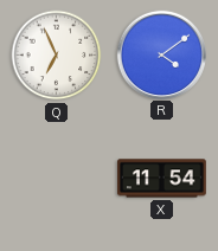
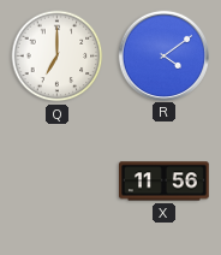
Q: 6:56 -> 7:00
X: 11:54 -> 11:56
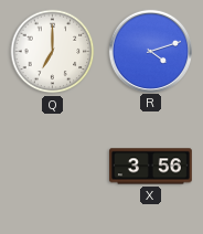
R: 4:09 -> 4:12
X: 11:56 -> 3:56
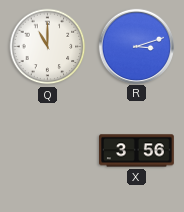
Q: 7:00 -> 11:00
R: 4:12 -> 3:12
